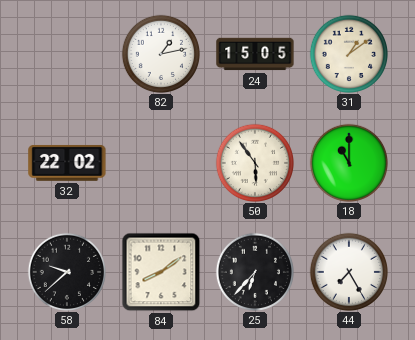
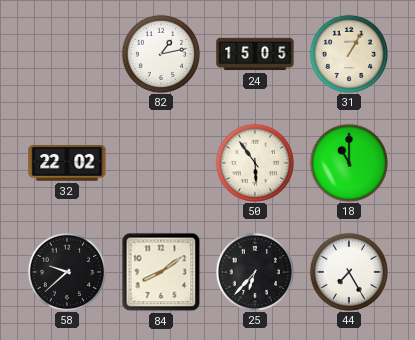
31: 1:09 -> 1:05
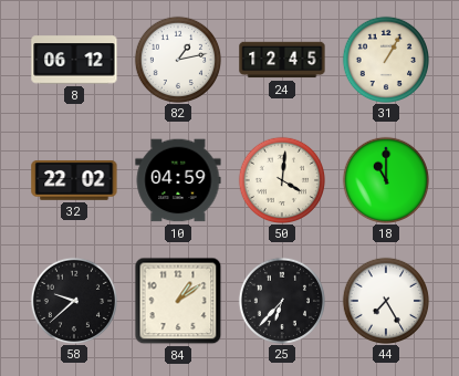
8: none -> 06:12
24: 15:05 -> 12:45
10: none -> 04:59
50: 5:54 -> 4:01
84: 8:09 -> 1:09
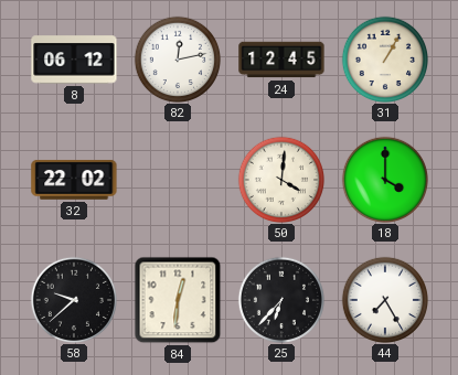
82: 1:13 -> 12:13
10: 04:59 -> none
18: 11:00 -> 4:00
84: 1:09 -> 12:31
